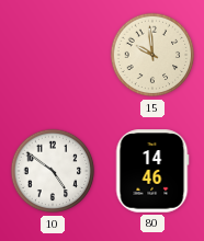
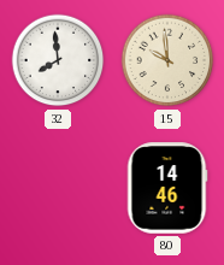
32: none -> 7:59
10: 4:51 -> none
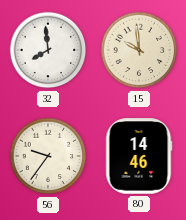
56: none -> 9:36
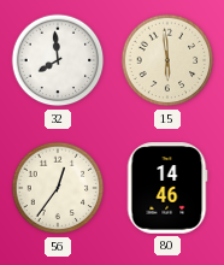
15: 9:59 -> 5:59
56: 9:36 -> 12:36
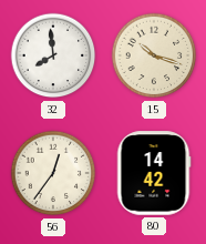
15: 5:59 -> 10:18
80: 14:46 -> 14:42
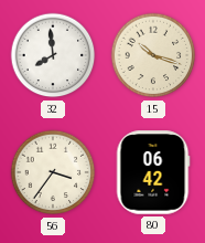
56: 12:36 -> 3:36
80: 14:42 -> 06:42
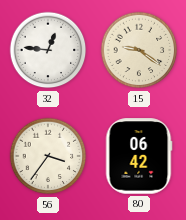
32: 7:59 -> 12:46
15: 10:18 -> 9:21
